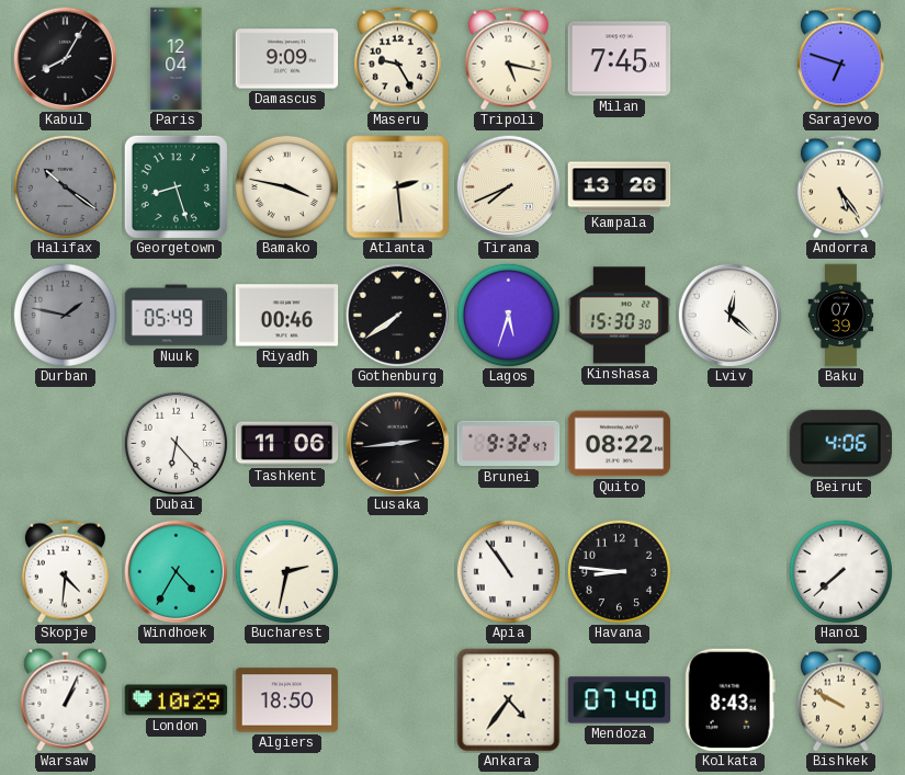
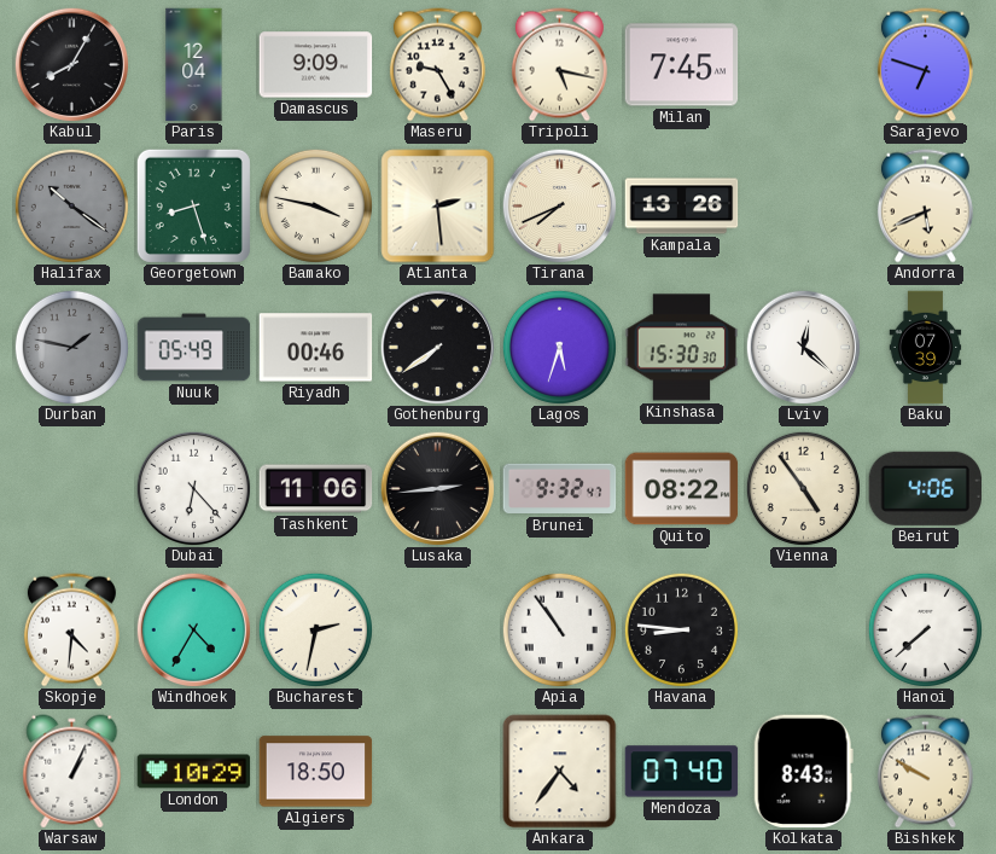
Andorra: 5:24 -> 5:41
Vienna: none -> 4:54
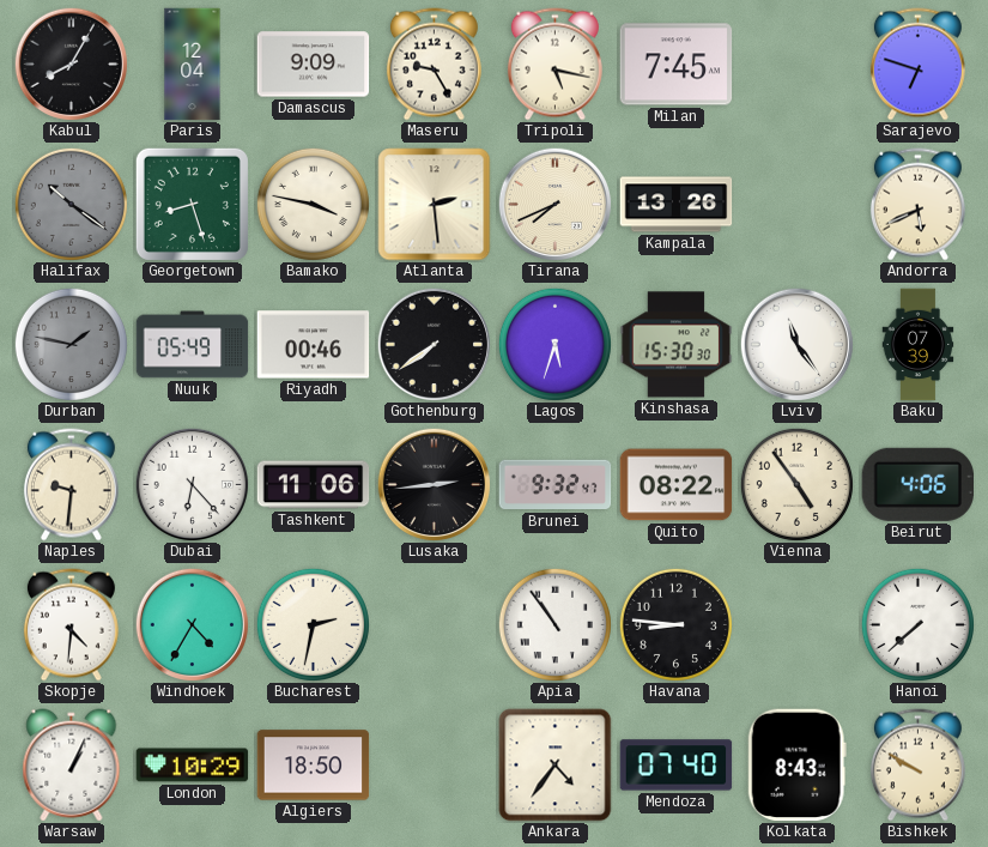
Lviv: 12:22 -> 11:24
Naples: none -> 9:31
